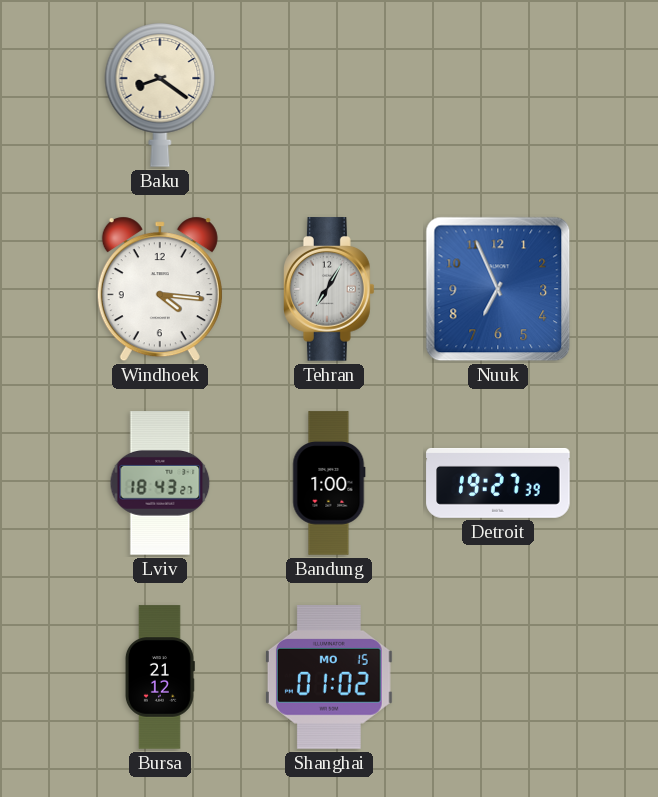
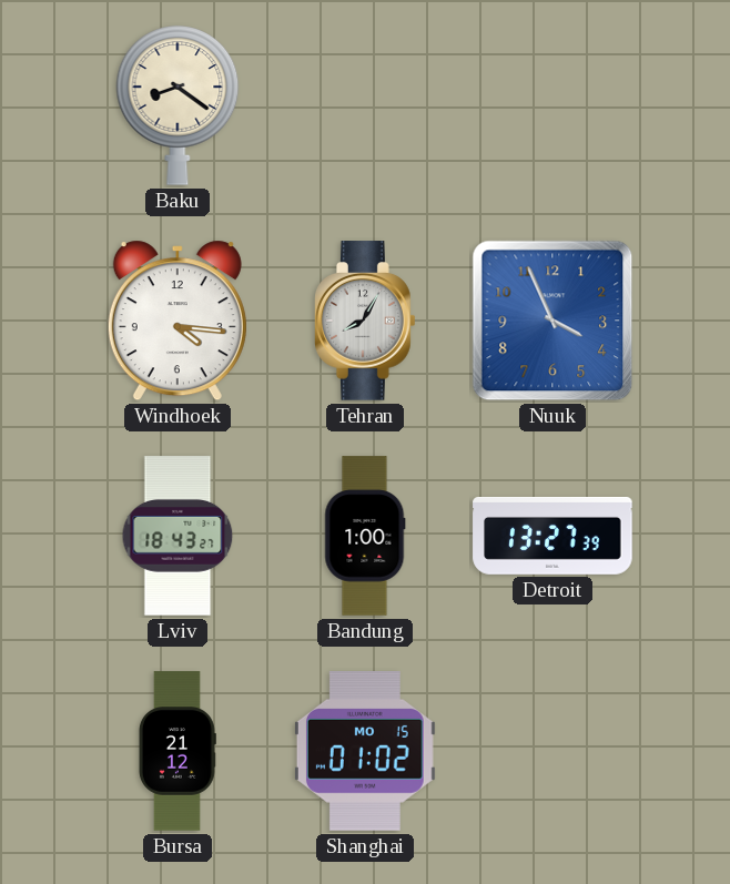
Tehran: 7:05 -> 8:05
Nuuk: 6:56 -> 3:56
Detroit: 19:27 -> 13:27
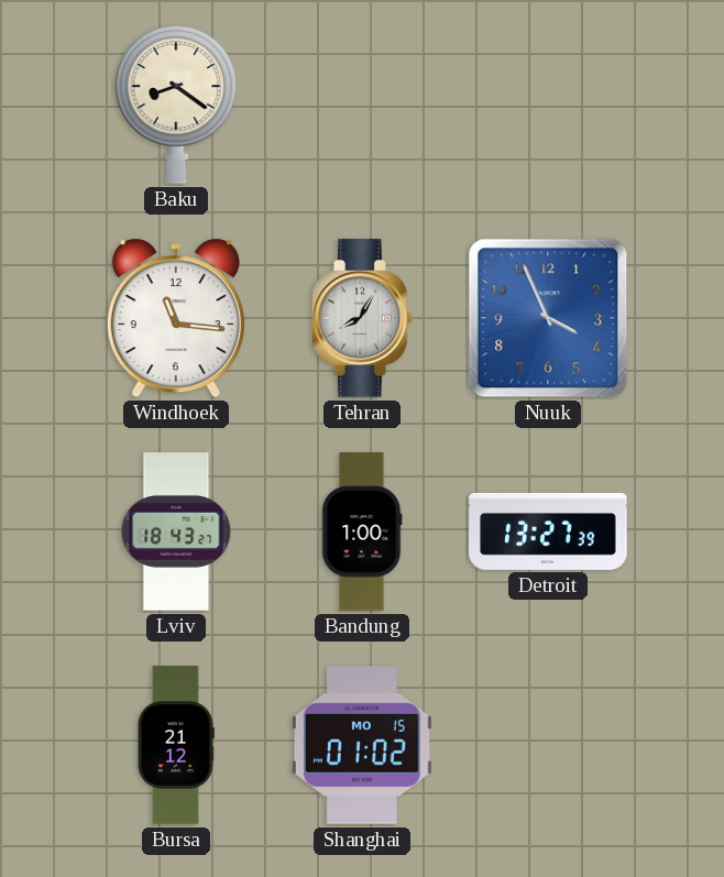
Windhoek: 4:16 -> 11:16
